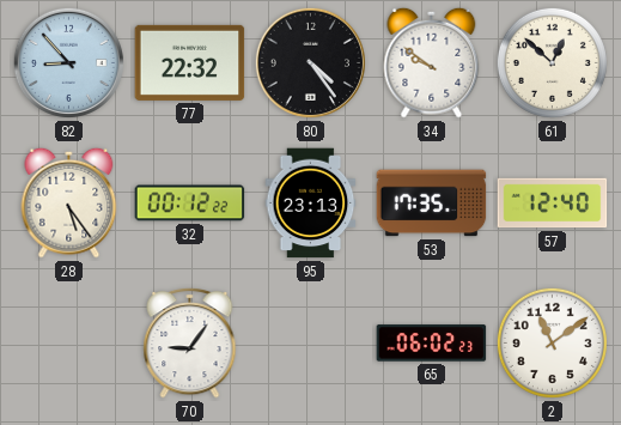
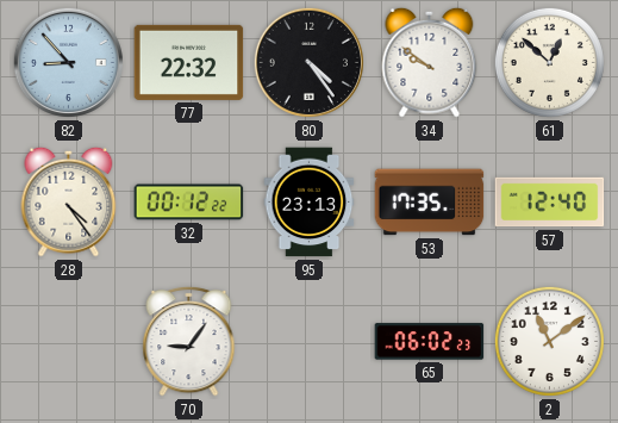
28: 5:24 -> 4:24
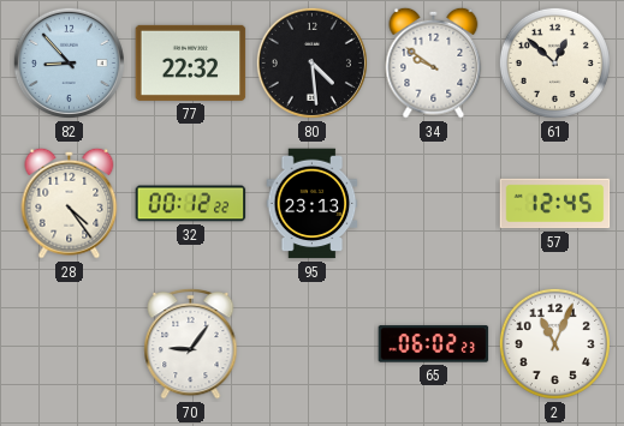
80: 4:24 -> 4:29
53: 17:35 -> none
57: 12:40 -> 12:45
2: 11:09 -> 11:04
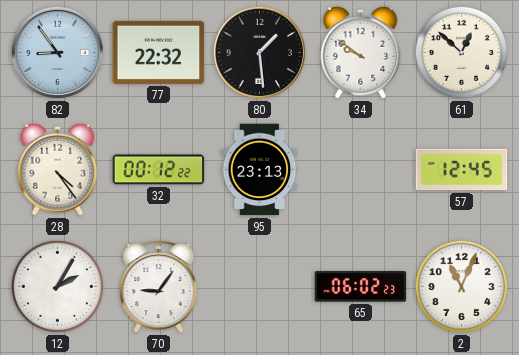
82: 8:53 -> 8:54
80: 4:29 -> 1:29
12: none -> 2:05
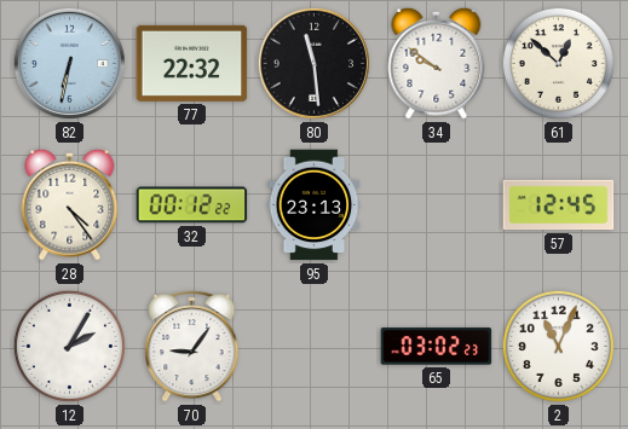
82: 8:54 -> 6:32
80: 1:29 -> 11:29
65: 06:02 -> 03:02
